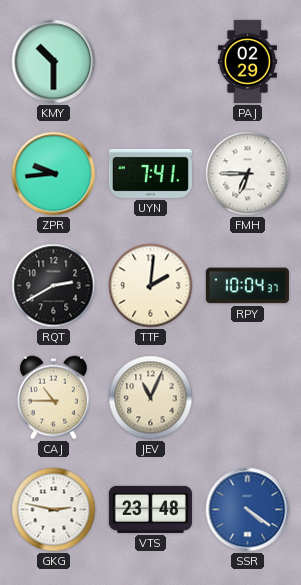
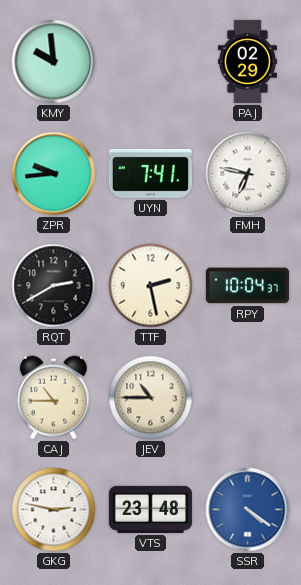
KMY: 10:30 -> 9:59
FMH: 6:45 -> 6:47
TTF: 2:01 -> 2:28
JEV: 11:04 -> 10:45
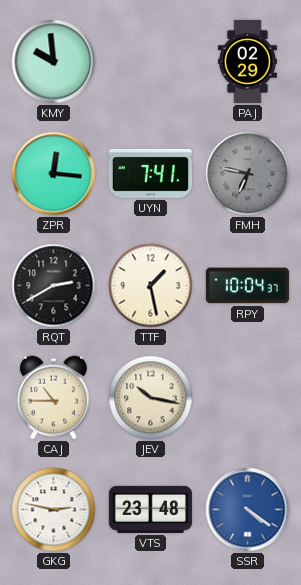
ZPR: 9:44 -> 12:16
FMH dial: white -> grey
TTF: 2:28 -> 1:28
JEV: 10:45 -> 10:17
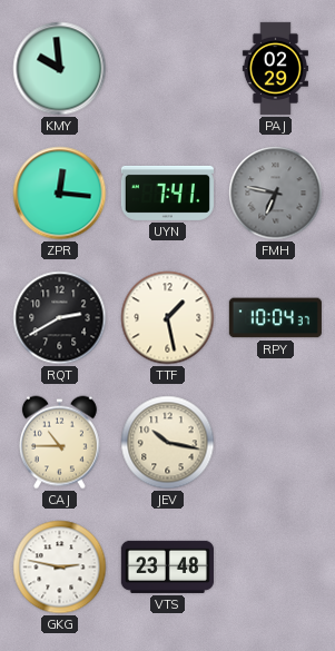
SSR: 4:21 -> none
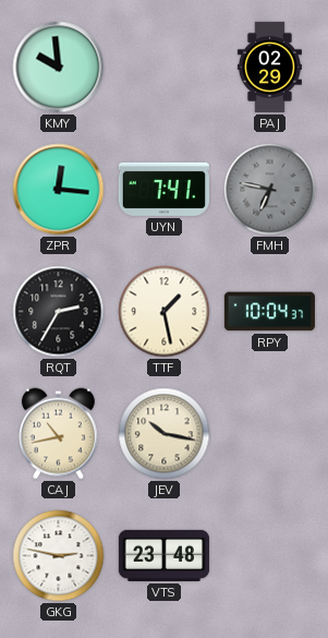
RQT: 2:40 -> 2:35
CAJ: 10:45 -> 10:43
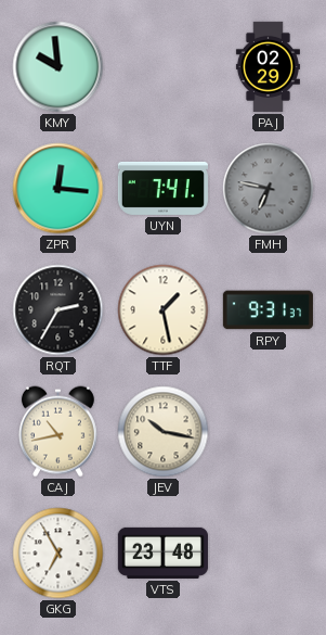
RPY: 10:04 -> 9:31
GKG: 2:47 -> 6:55
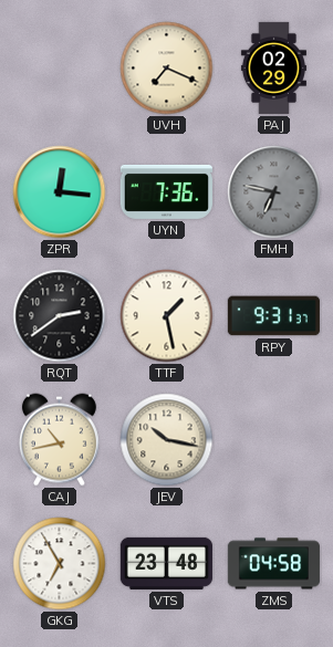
KMY: 9:59 -> none
UVH: none -> 7:19
UYN: 7:41 -> 7:36
RQT: 2:35 -> 2:39
ZMS: none -> 04:58
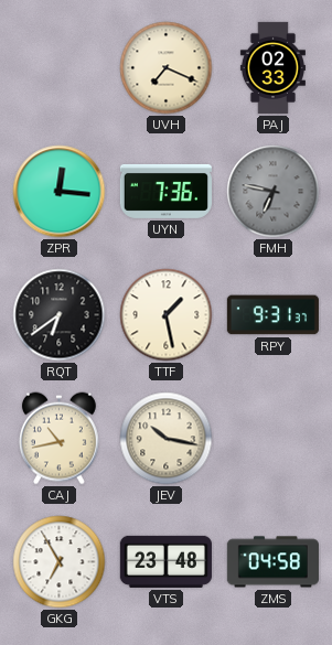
PAJ: 02:29 -> 02:33
RQT: 2:39 -> 6:39
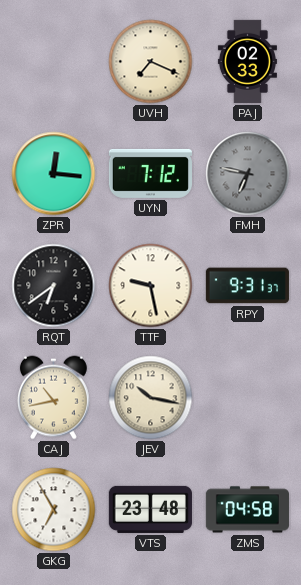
UYN: 7:36 -> 7:12
TTF: 1:28 -> 9:28
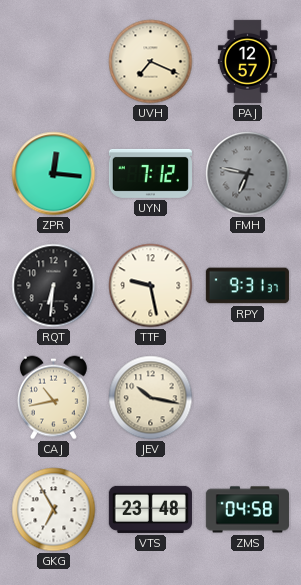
PAJ: 02:33 -> 12:57
RQT: 6:39 -> 6:31
